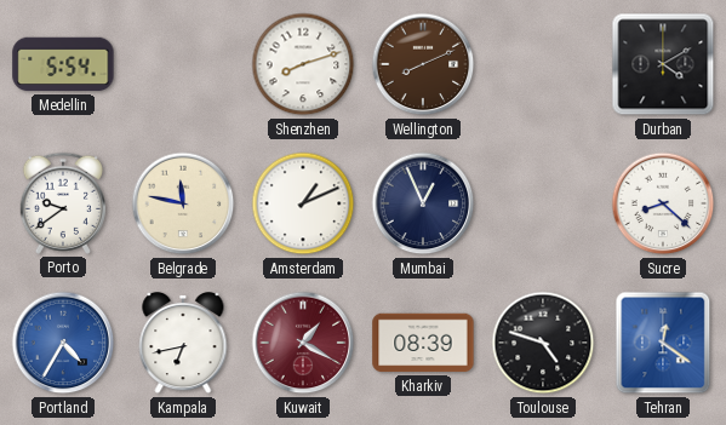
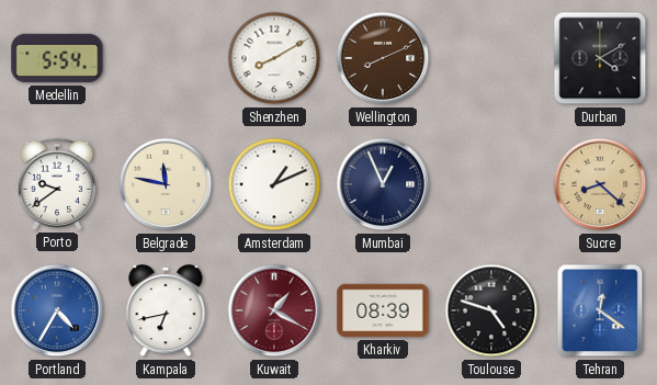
Shenzhen: 8:12 -> 8:10
Sucre dial: white -> champagne
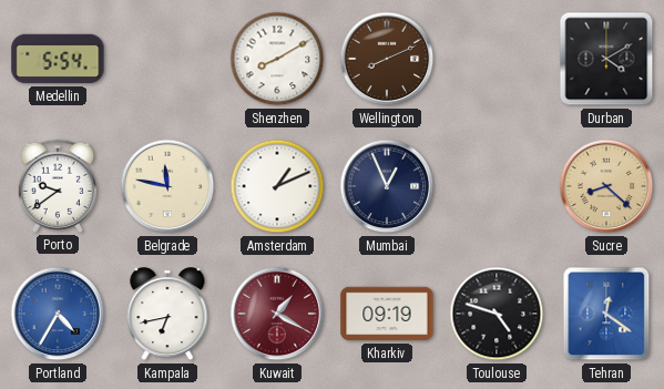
Kharkiv: 08:39 -> 09:19
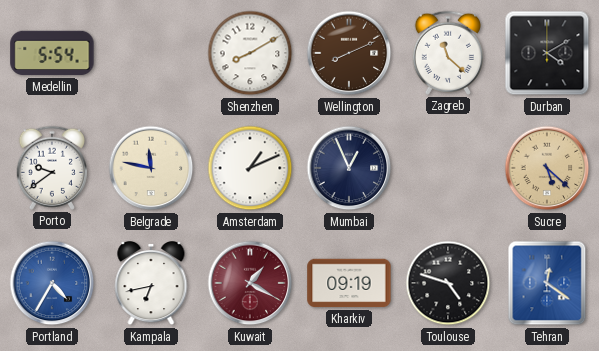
Zagreb: none -> 11:22
Sucre: 8:22 -> 5:22
